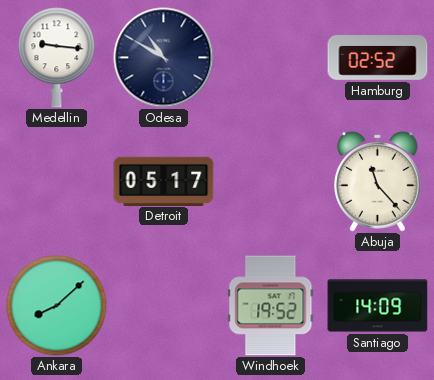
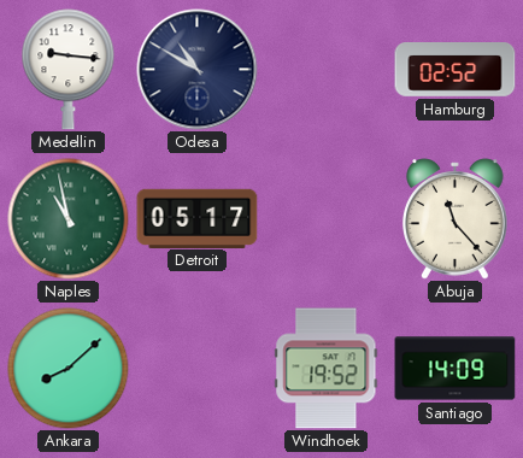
Naples: none -> 10:58
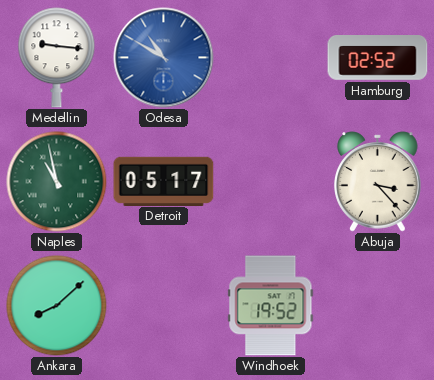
Odesa dial: navy -> blue
Abuja: 11:23 -> 3:23
Santiago: 14:09 -> none
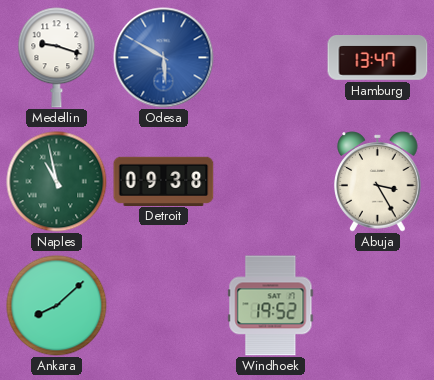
Medellin: 9:16 -> 9:18
Odesa: 10:50 -> 5:50
Hamburg: 02:52 -> 13:47
Detroit: 05:17 -> 09:38
Abuja: 3:23 -> 3:25
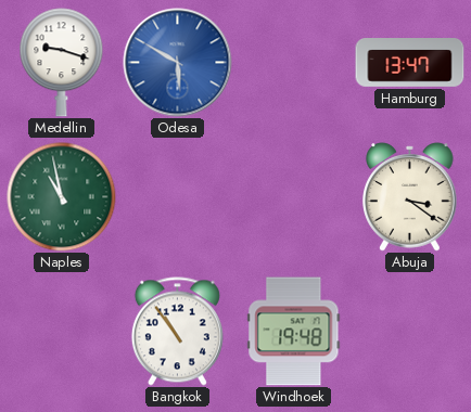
Detroit: 09:38 -> none
Abuja: 3:25 -> 3:21
Ankara: 8:08 -> none
Bangkok: none -> 10:54
Windhoek: 19:52 -> 19:48
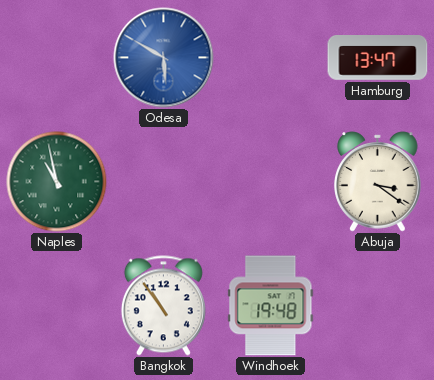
Medellin: 9:18 -> none
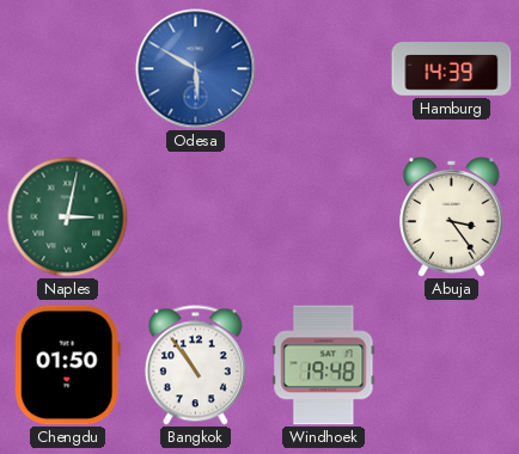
Hamburg: 13:47 -> 14:39
Naples: 10:58 -> 3:02
Abuja: 3:21 -> 3:24
Chengdu: none -> 01:50
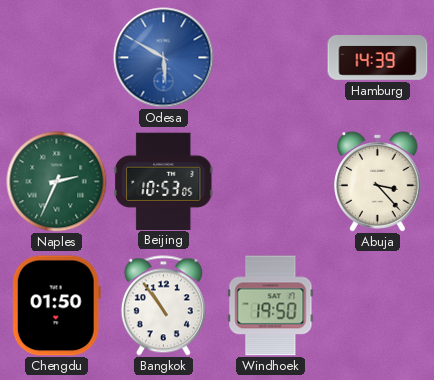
Naples: 3:02 -> 2:34
Beijing: none -> 10:53
Abuja: 3:24 -> 3:23
Windhoek: 19:48 -> 19:50
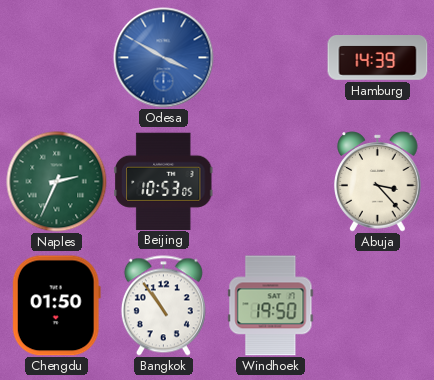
Odesa: 5:50 -> 3:50
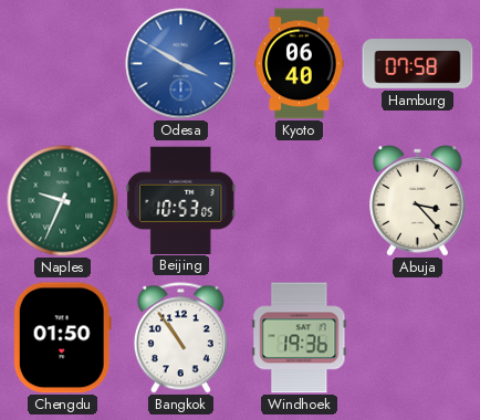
Kyoto: none -> 06:40
Hamburg: 14:39 -> 07:58
Naples: 2:34 -> 9:34
Windhoek: 19:50 -> 19:36
